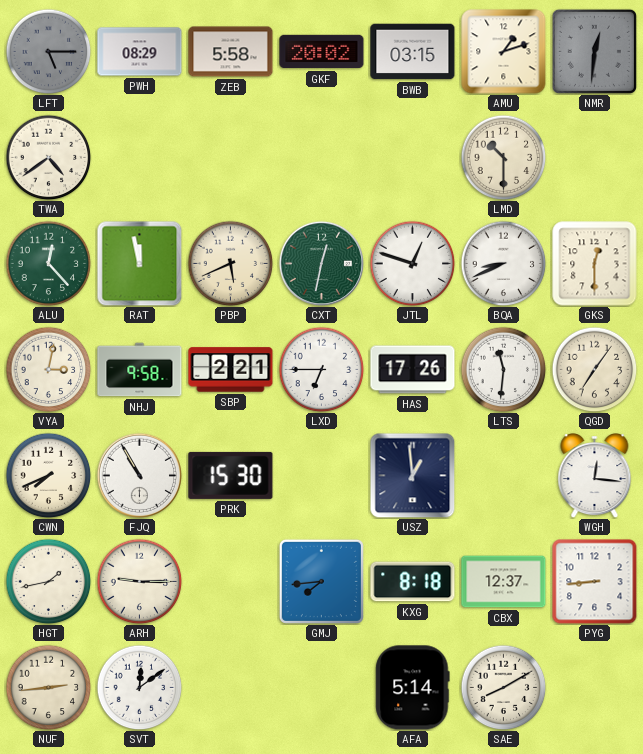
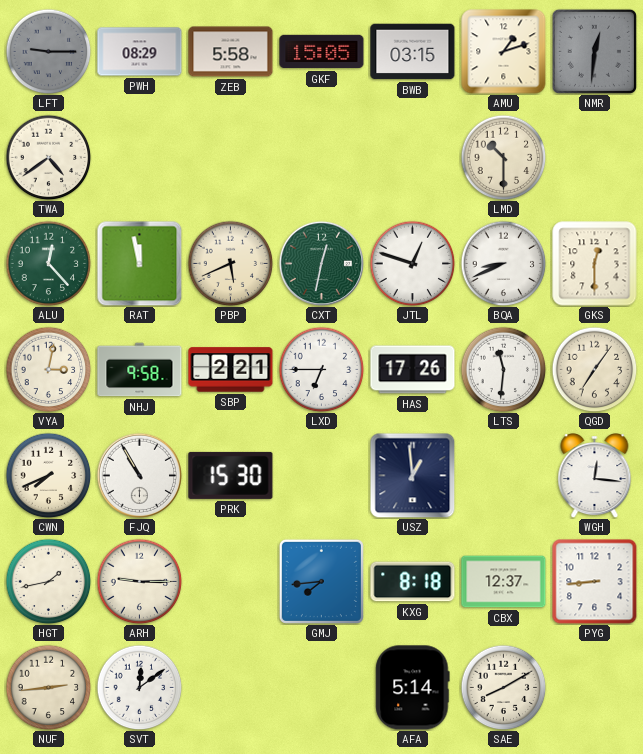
LFT: 5:15 -> 9:15
GKF: 20:02 -> 15:05
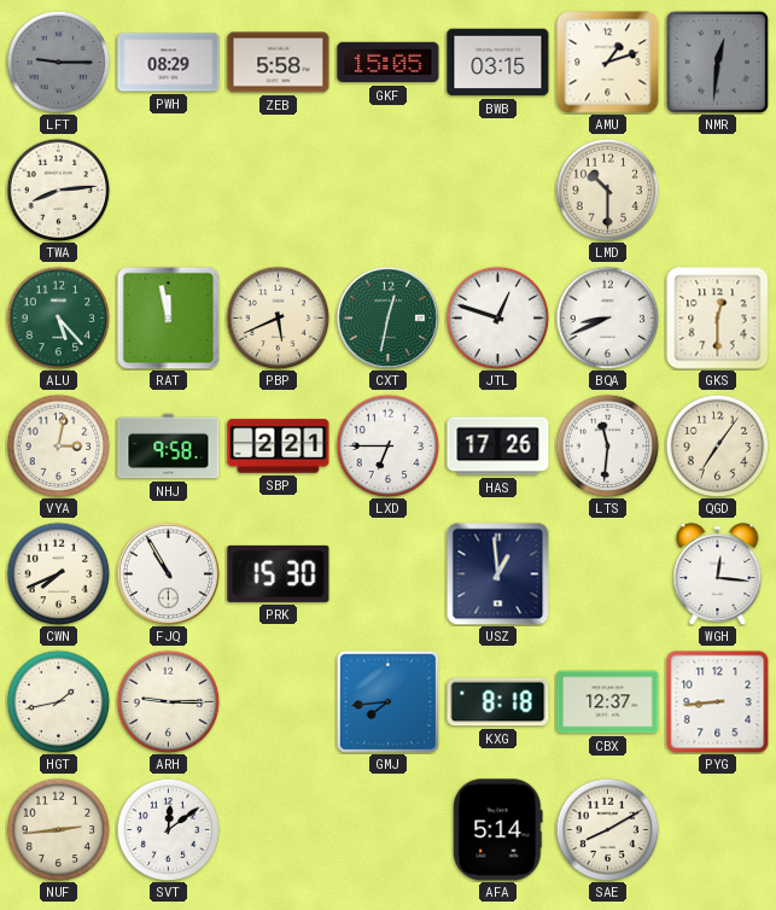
TWA: 4:39 -> 8:14
ALU: 12:23 -> 5:23
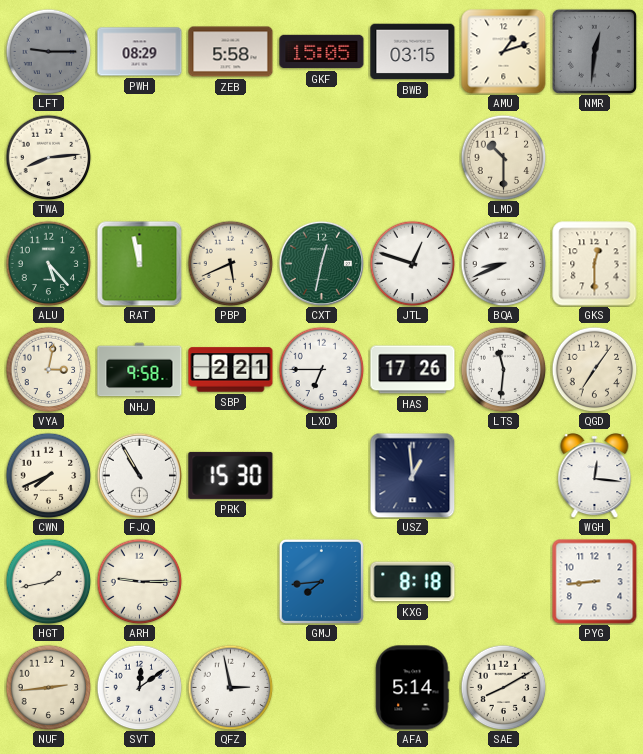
CBX: 12:37 -> none
QFZ: none -> 2:58
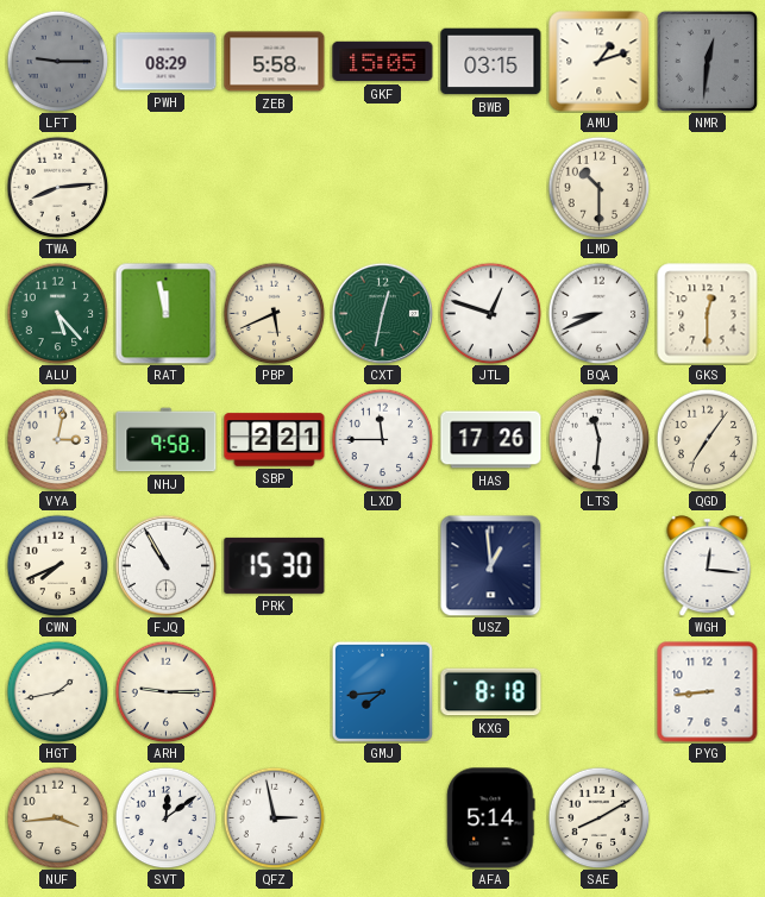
LXD: 6:45 -> 11:45
NUF: 2:44 -> 3:44
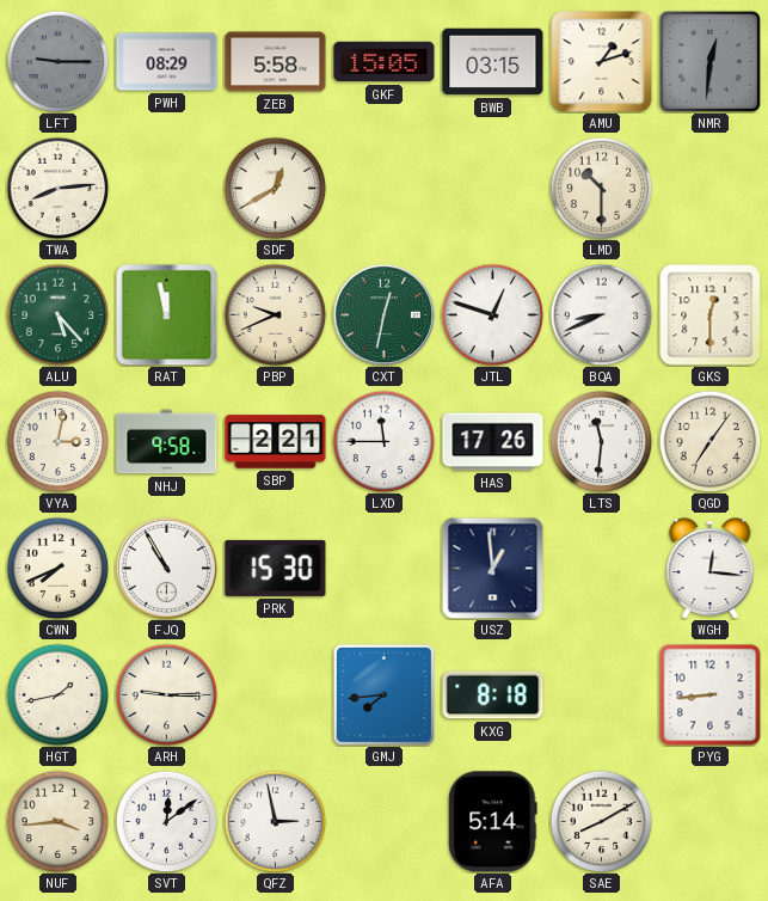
SDF: none -> 12:40
PBP: 5:41 -> 9:41
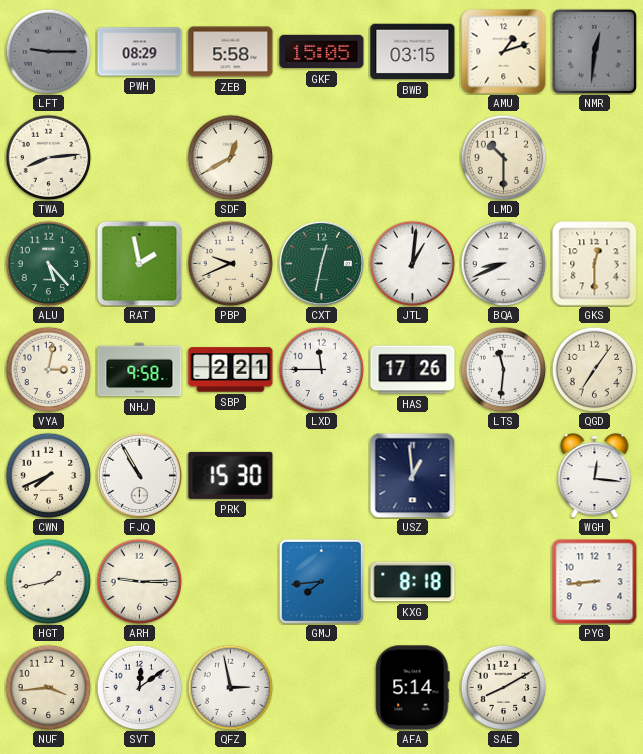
RAT: 11:58 -> 1:58
JTL: 12:48 -> 1:01
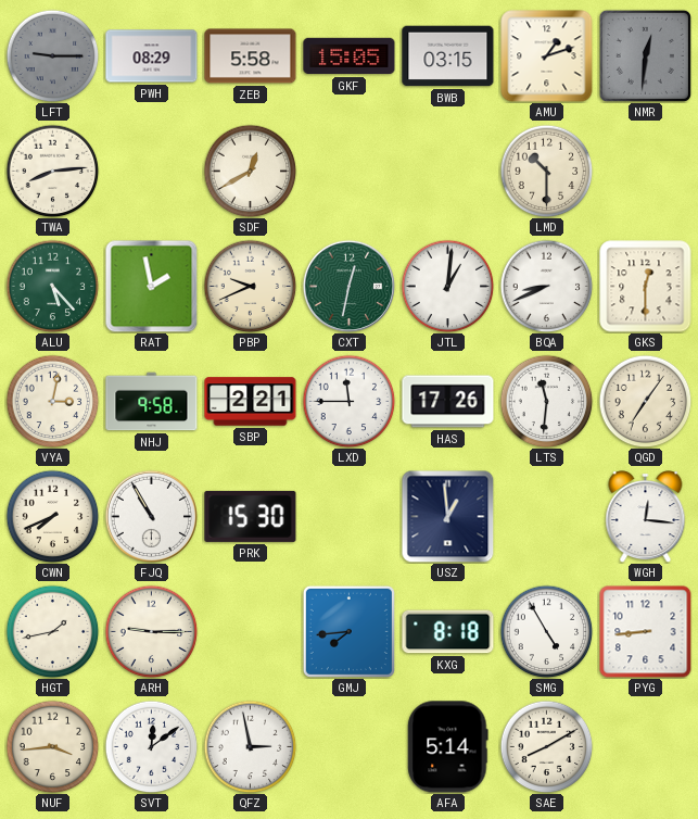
SMG: none -> 4:55
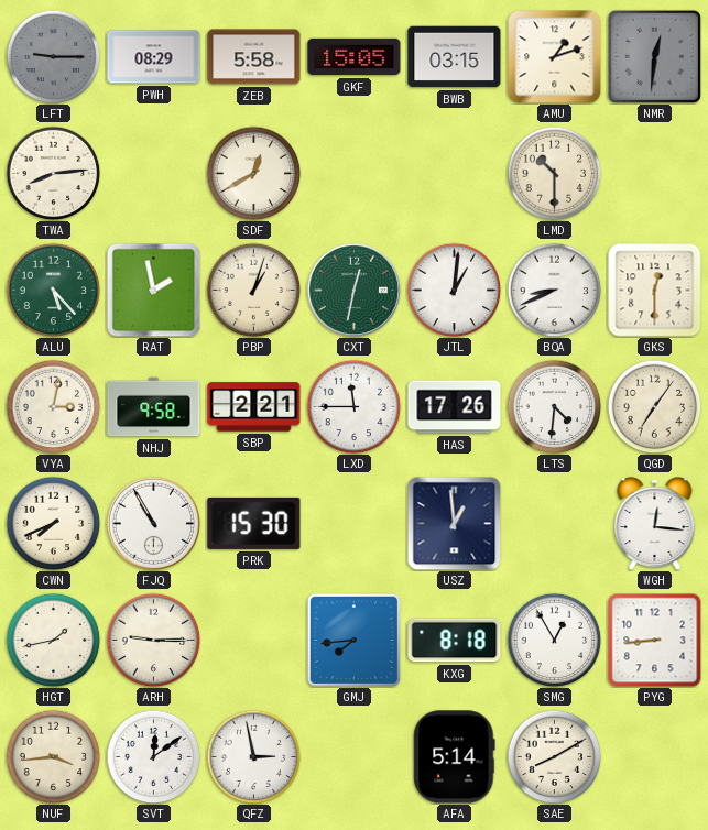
PBP: 9:41 -> 1:03
LTS: 11:31 -> 4:31
SMG: 4:55 -> 12:55
